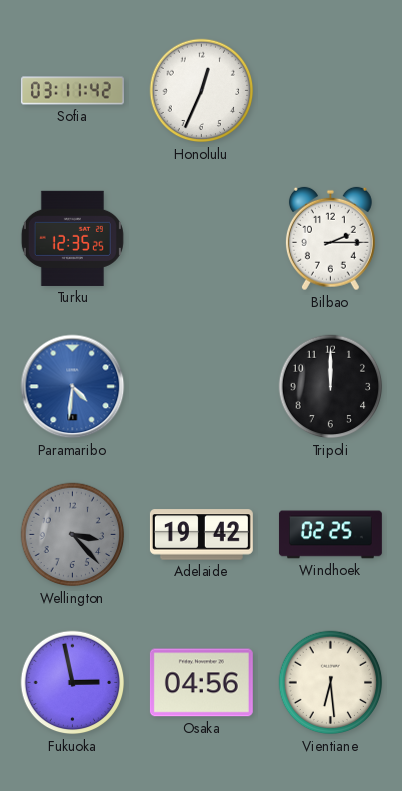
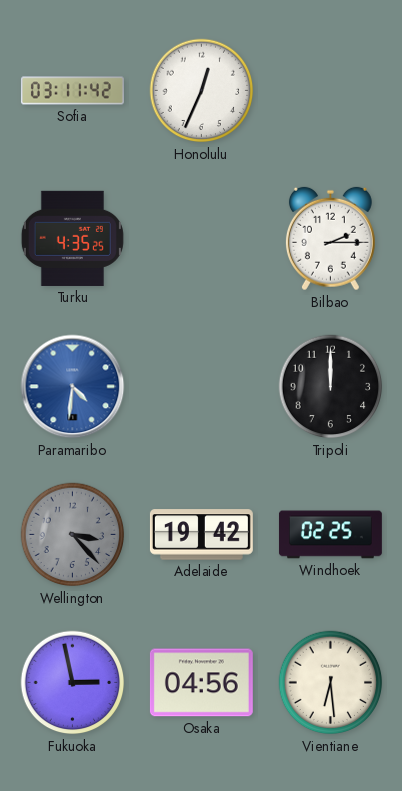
Turku: 12:35 -> 4:35
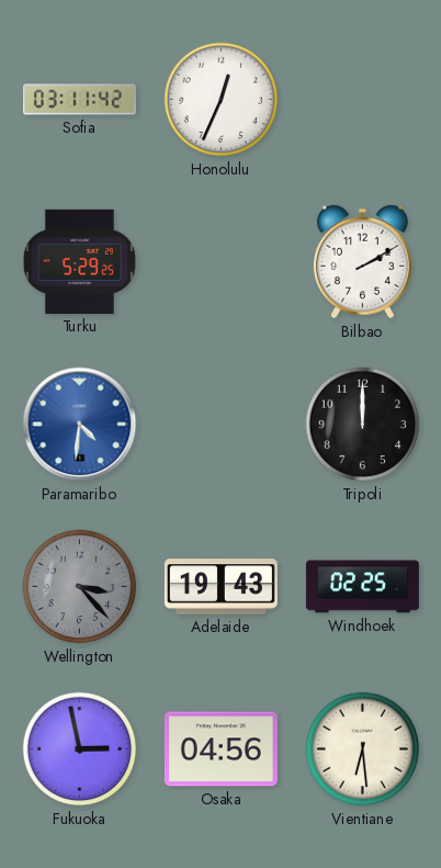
Turku: 4:35 -> 5:29
Bilbao: 2:15 -> 2:10
Adelaide: 19:42 -> 19:43
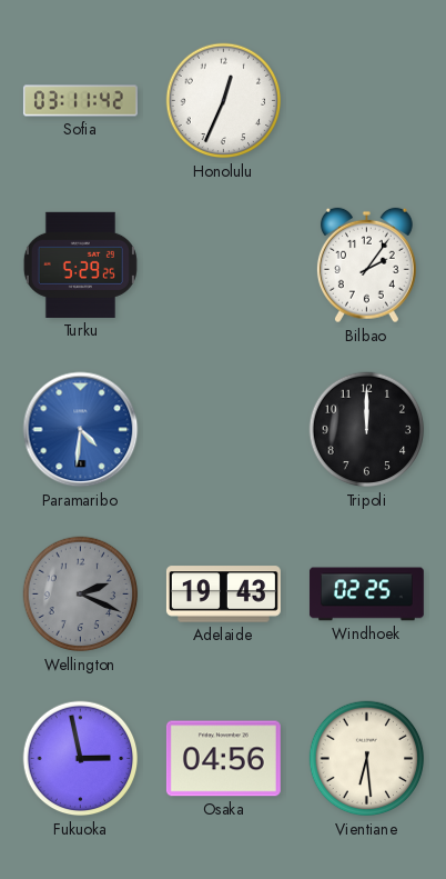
Bilbao: 2:10 -> 2:06
Wellington: 3:23 -> 2:19
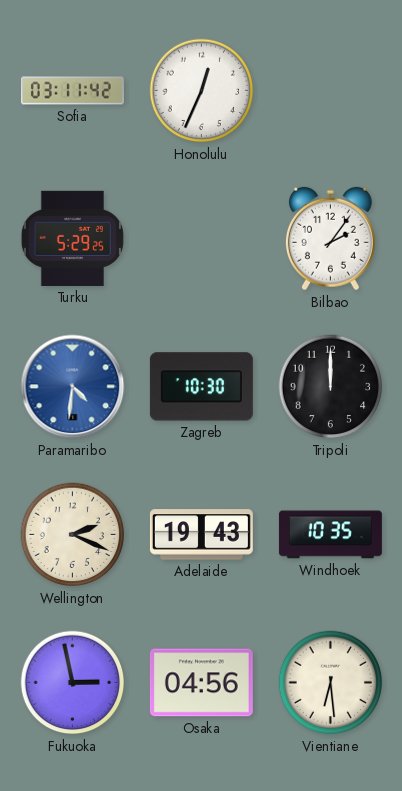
Zagreb: none -> 10:30
Wellington dial: grey -> cream
Windhoek: 02:25 -> 10:35
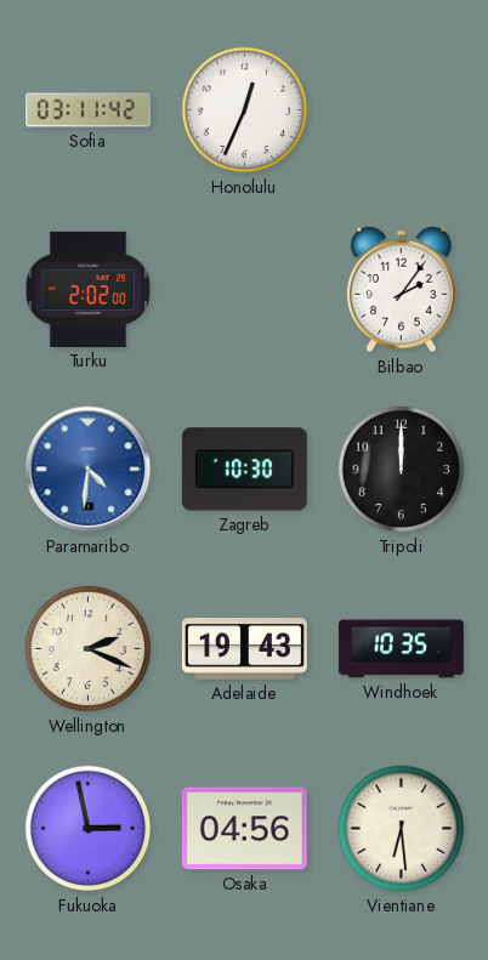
Turku: 5:29 -> 2:02
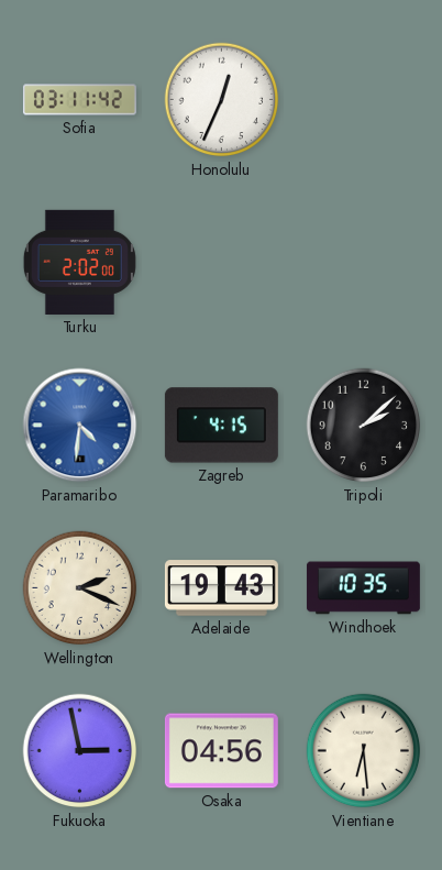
Bilbao: 2:06 -> none
Zagreb: 10:30 -> 4:15
Tripoli: 12:00 -> 2:08
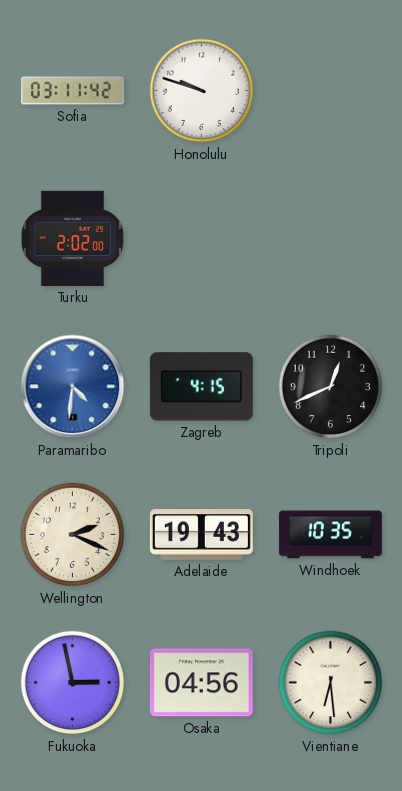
Honolulu: 12:34 -> 9:48
Tripoli: 2:08 -> 12:41
